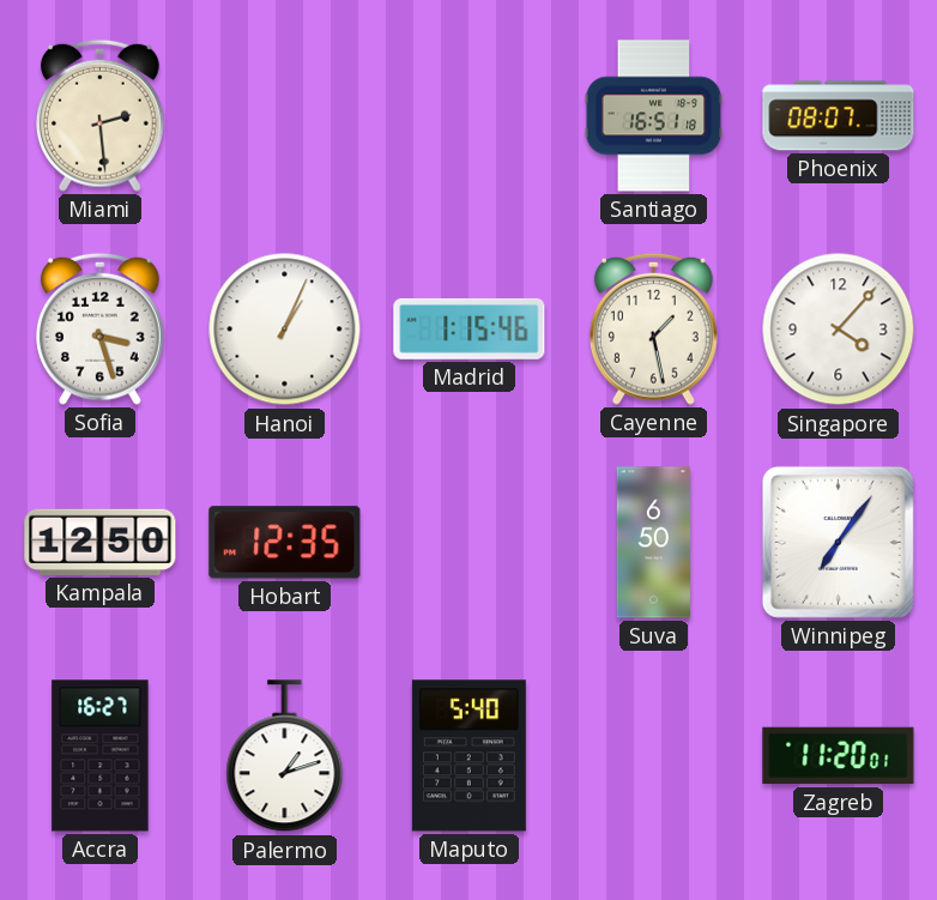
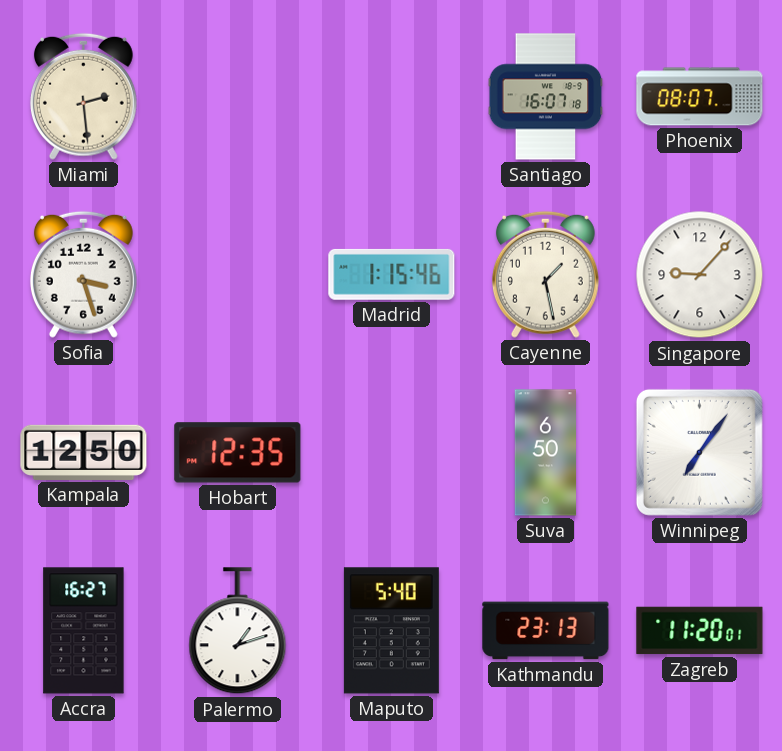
Santiago: 16:51 -> 16:07
Hanoi: 1:04 -> none
Singapore: 4:07 -> 9:07
Kathmandu: none -> 23:13
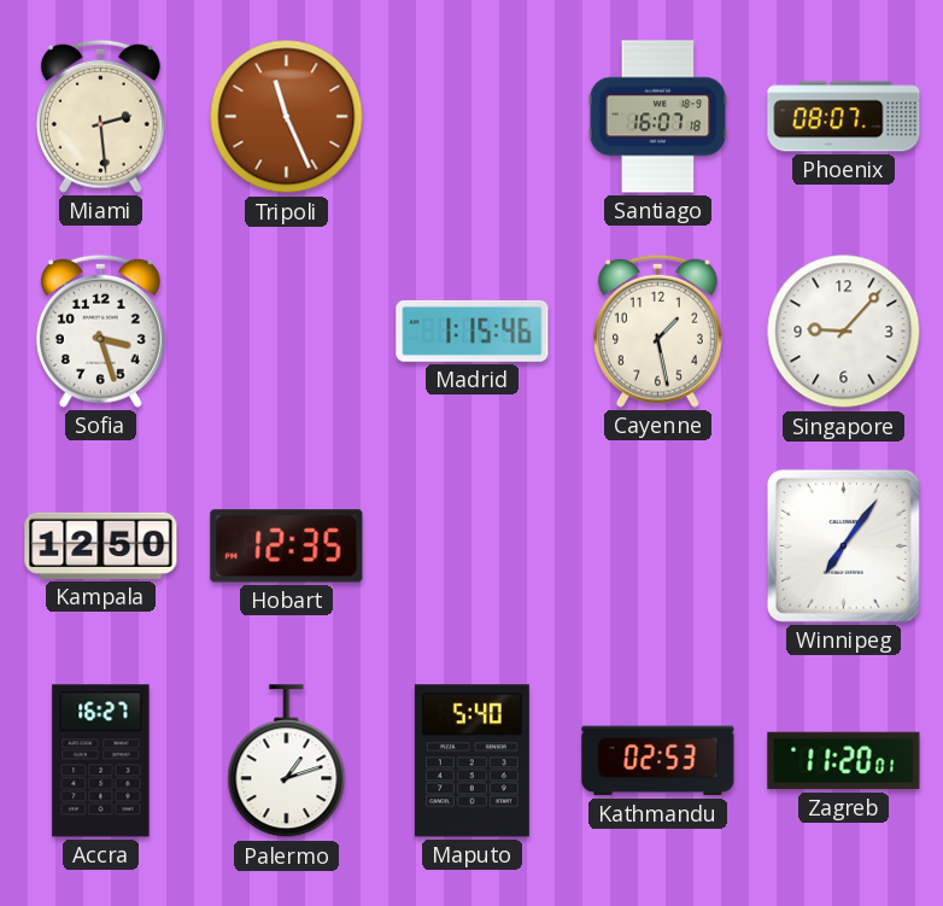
Tripoli: none -> 11:26
Suva: 6:50 -> none
Kathmandu: 23:13 -> 02:53
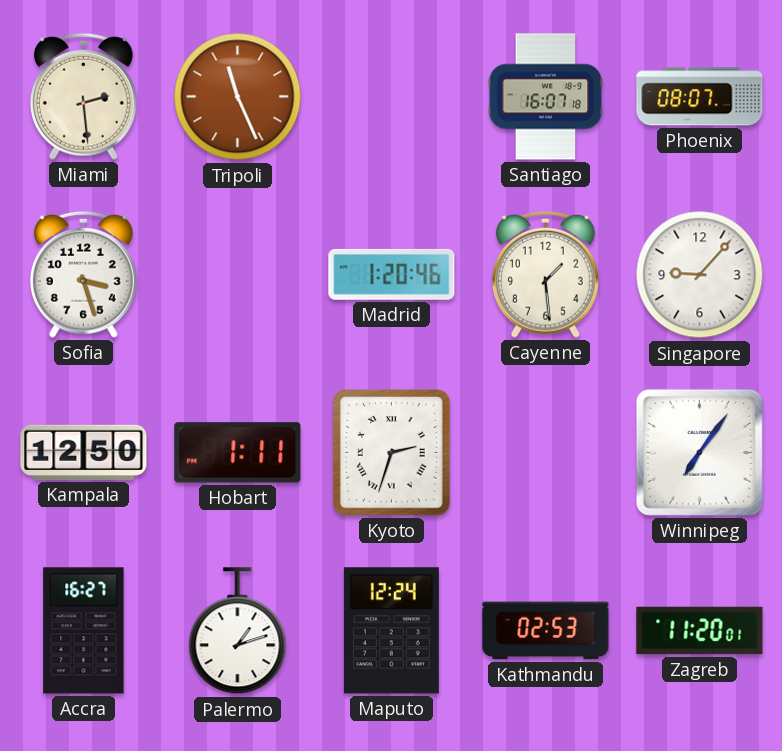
Madrid: 1:15 -> 1:20
Cayenne: 1:28 -> 1:29
Hobart: 12:35 -> 1:11
Kyoto: none -> 2:33
Maputo: 5:40 -> 12:24
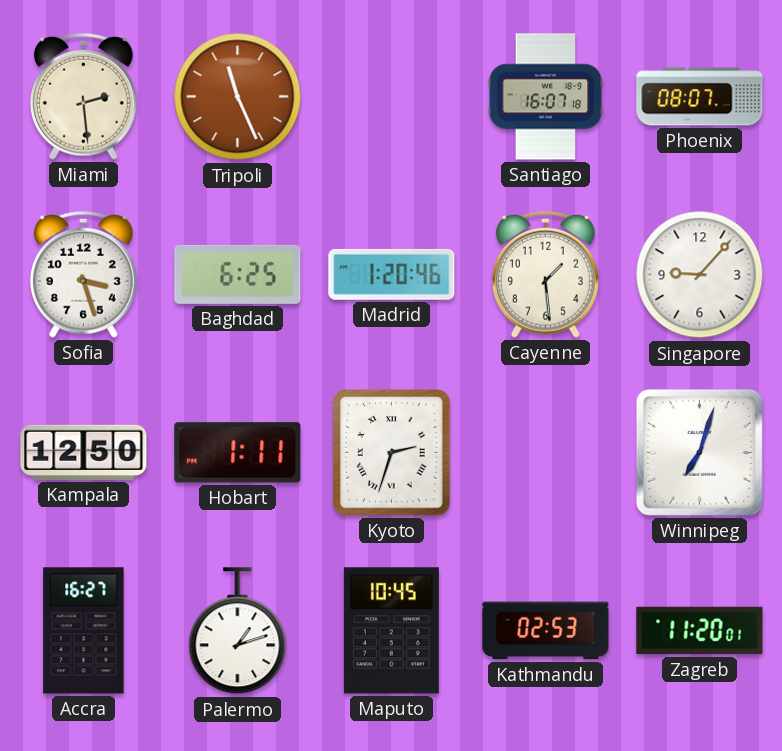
Baghdad: none -> 6:25
Winnipeg: 7:06 -> 7:03
Maputo: 12:24 -> 10:45
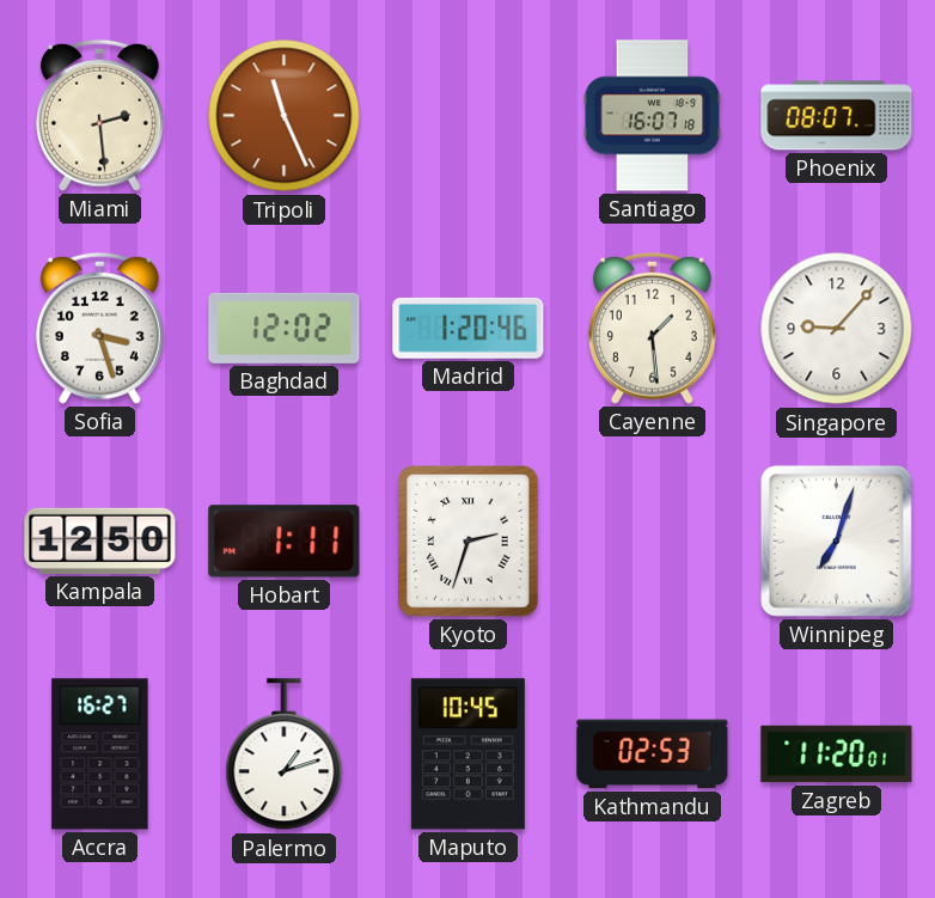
Baghdad: 6:25 -> 12:02
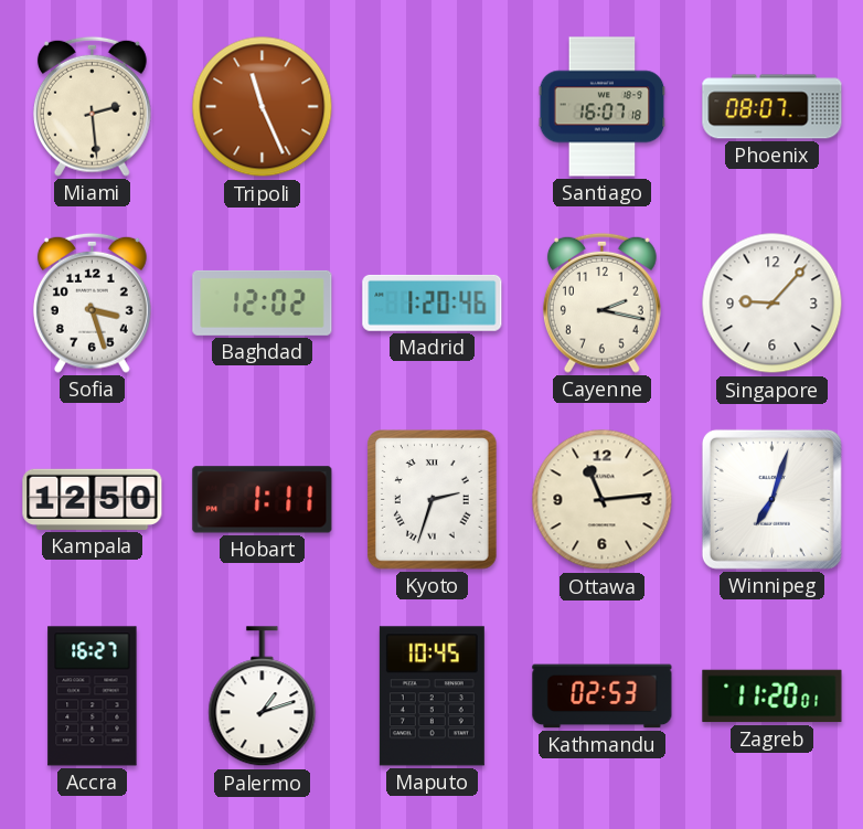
Cayenne: 1:29 -> 2:17
Ottawa: none -> 11:14
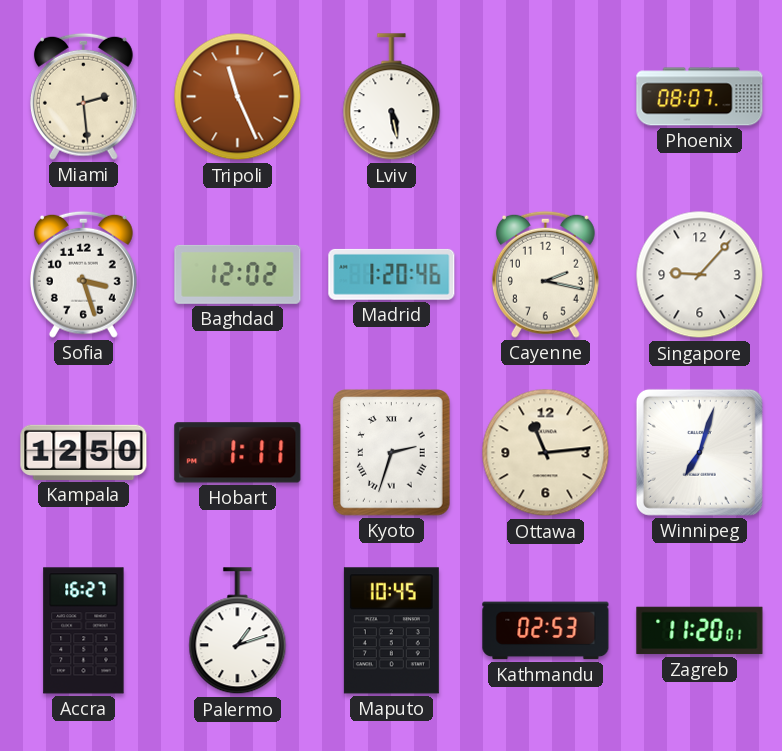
Lviv: none -> 5:28
Santiago: 16:07 -> none
